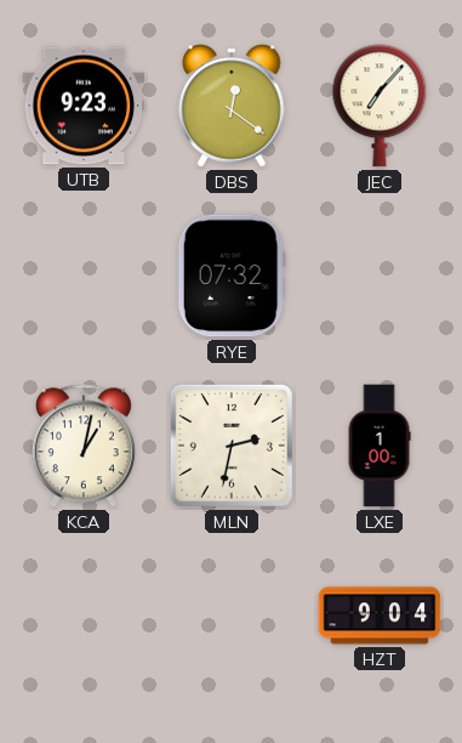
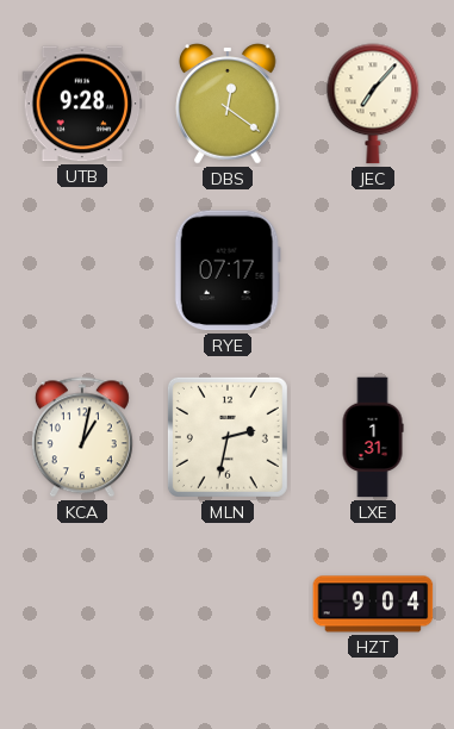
UTB: 9:23 -> 9:28
RYE: 07:32 -> 07:17
LXE: 1:00 -> 1:31
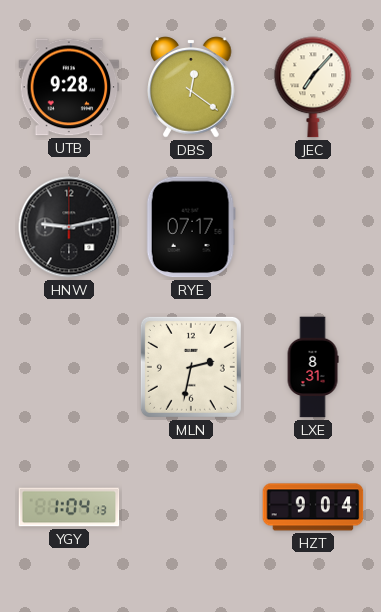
HNW: none -> 9:13
KCA: 1:02 -> none
LXE: 1:31 -> 8:31
YGY: none -> 1:04
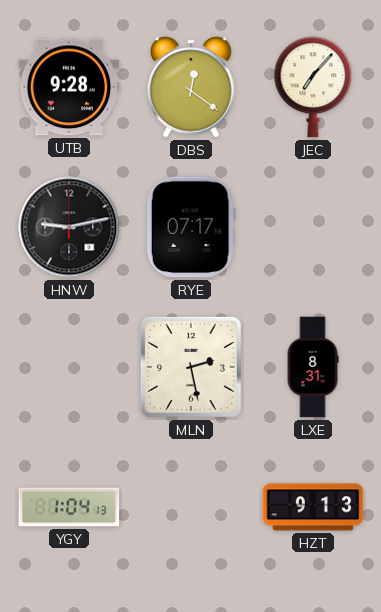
MLN: 2:32 -> 2:28
HZT: 9:04 -> 9:13
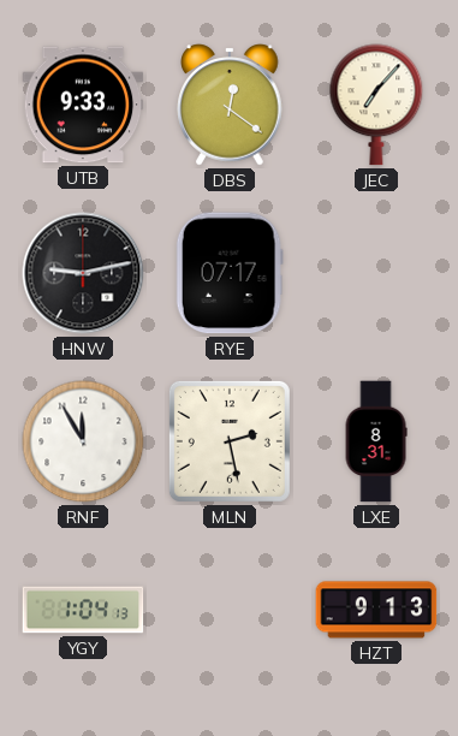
UTB: 9:28 -> 9:33
RNF: none -> 11:55
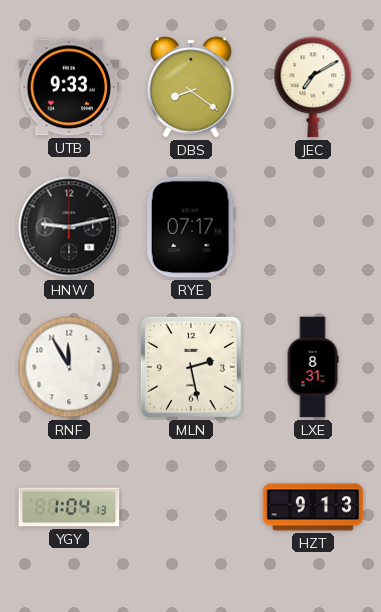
DBS: 12:21 -> 8:21
JEC: 7:07 -> 7:10
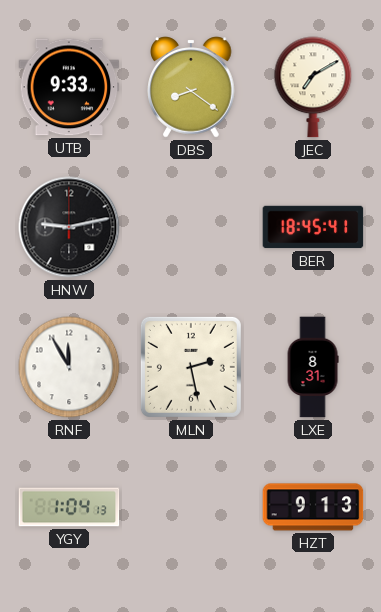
RYE: 07:17 -> none
BER: none -> 18:45
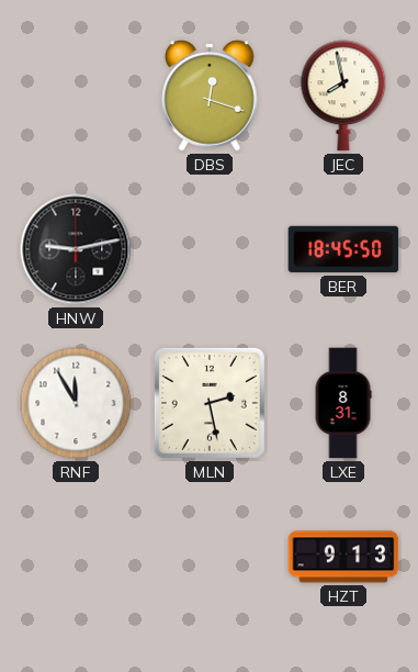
UTB: 9:33 -> none
DBS: 8:21 -> 12:18
JEC: 7:10 -> 7:58
BER: 18:45:41 -> 18:45:50
YGY: 1:04 -> none
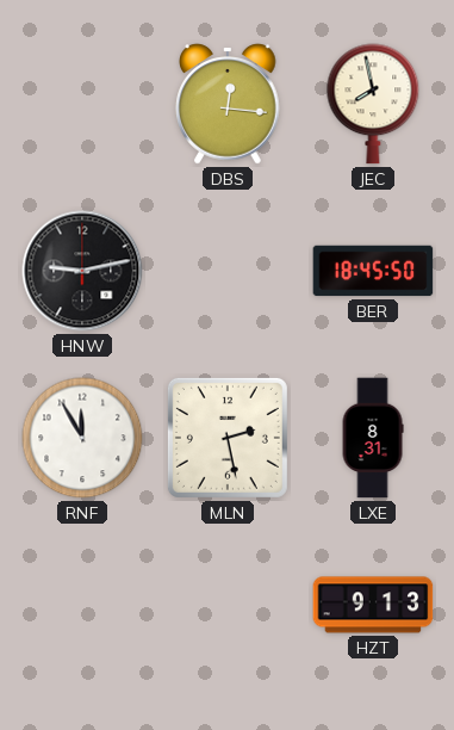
DBS: 12:18 -> 12:16
